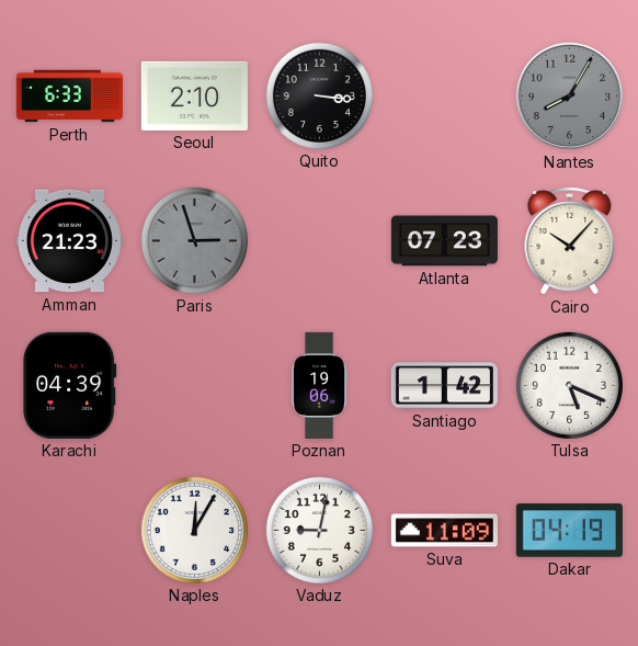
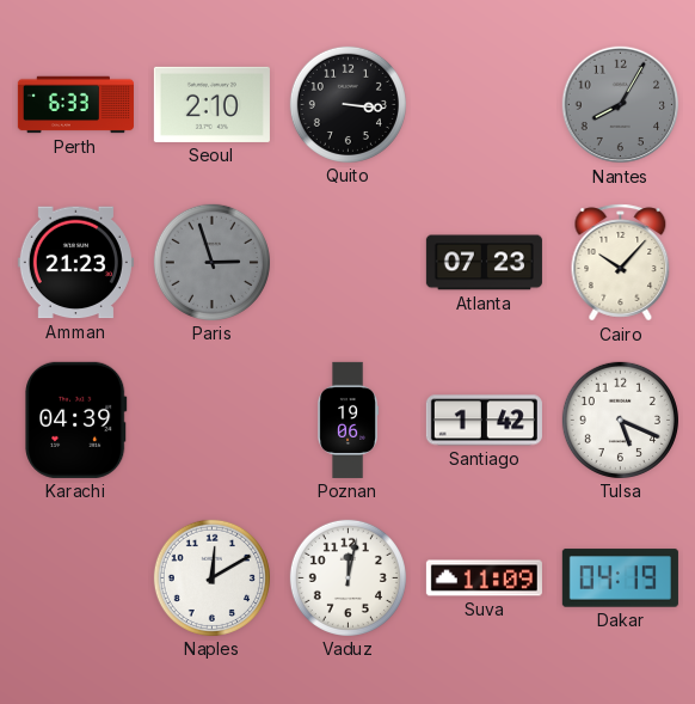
Naples: 12:05 -> 12:10
Vaduz: 9:02 -> 12:02
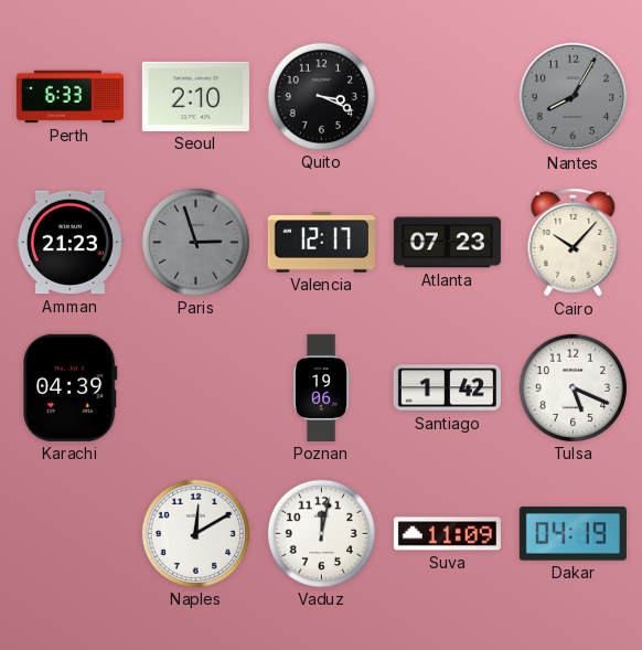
Quito: 3:16 -> 3:19
Valencia: none -> 12:17
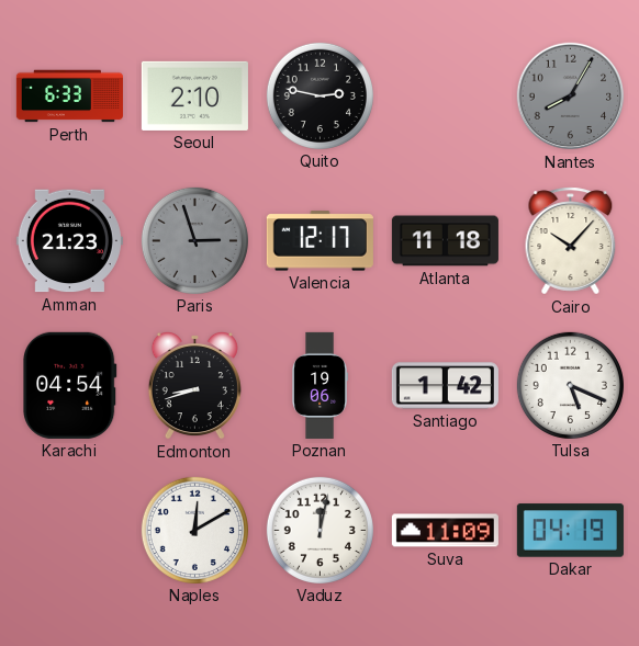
Quito: 3:19 -> 2:47
Atlanta: 07:23 -> 11:18
Karachi: 04:39 -> 04:54
Edmonton: none -> 8:42
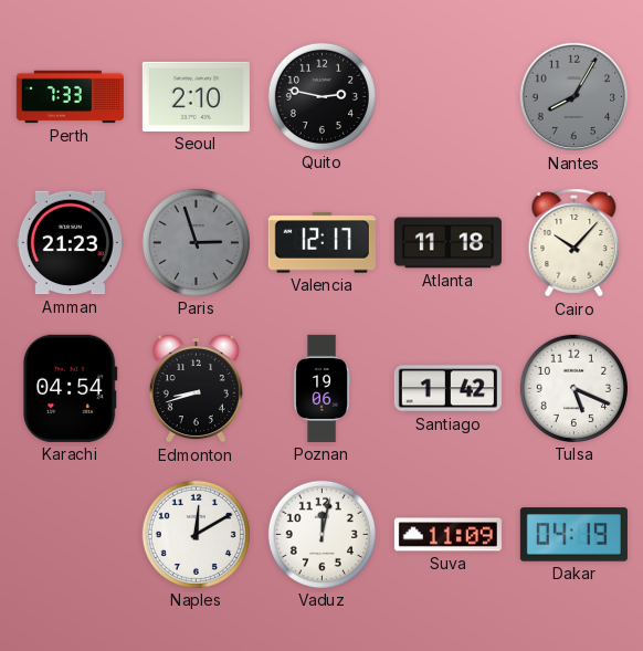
Perth: 6:33 -> 7:33
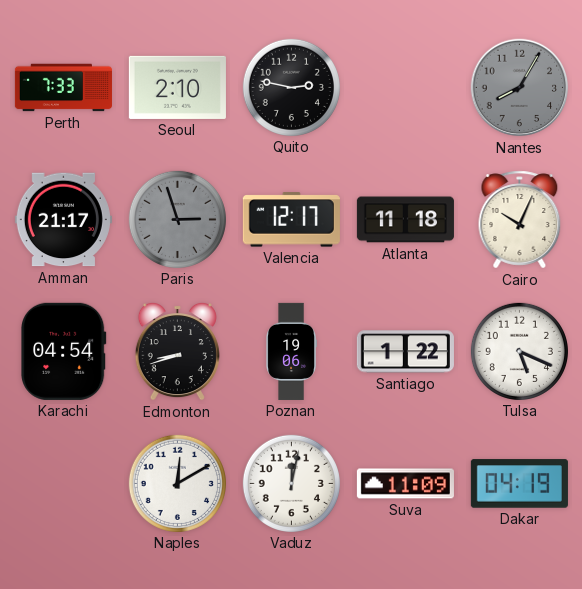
Amman: 21:23 -> 21:17
Cairo: 10:07 -> 10:04
Santiago: 1:42 -> 1:22
